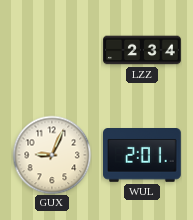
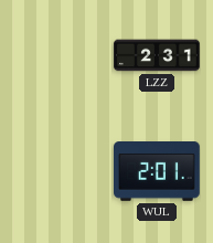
LZZ: 2:34 -> 2:31
GUX: 9:04 -> none
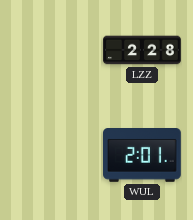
LZZ: 2:31 -> 2:28
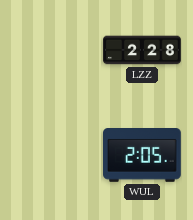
WUL: 2:01 -> 2:05
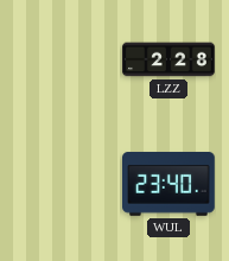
WUL: 2:05 -> 23:40
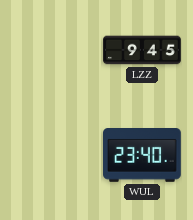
LZZ: 2:28 -> 9:45
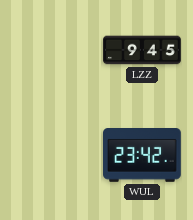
WUL: 23:40 -> 23:42
